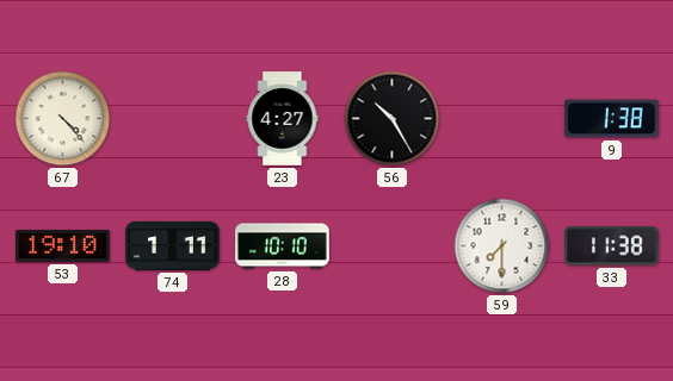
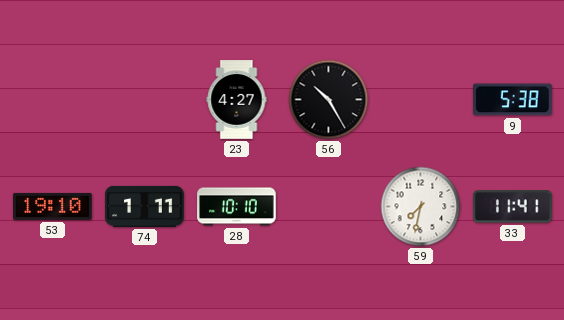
67: 4:23 -> none
9: 1:38 -> 5:38
59: 7:30 -> 7:32
33: 11:38 -> 11:41
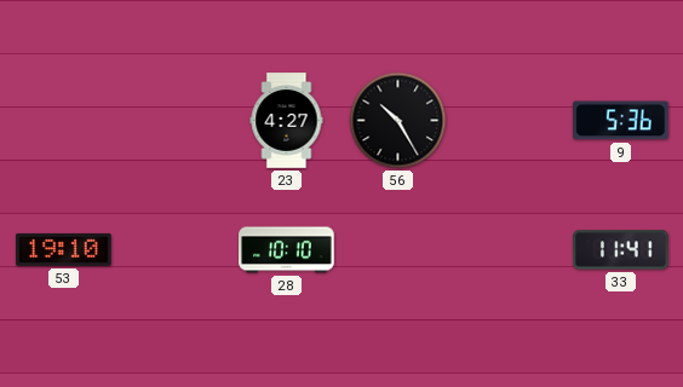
9: 5:38 -> 5:36
74: 1:11 -> none
59: 7:32 -> none
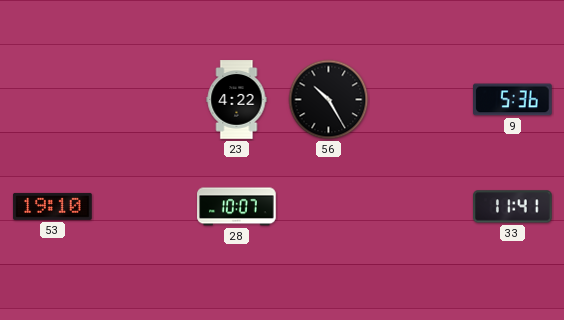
23: 4:27 -> 4:22
28: 10:10 -> 10:07
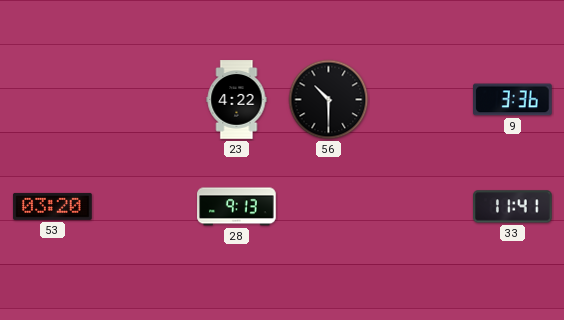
56: 10:25 -> 10:30
9: 5:36 -> 3:36
53: 19:10 -> 03:20
28: 10:07 -> 9:13
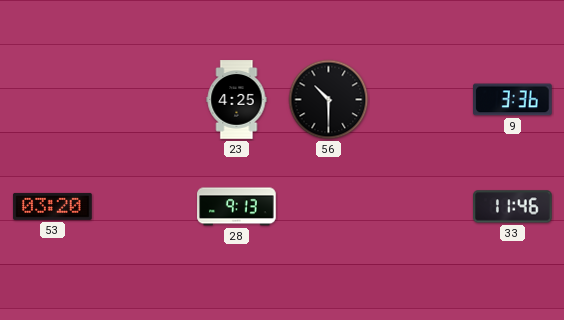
23: 4:22 -> 4:25
33: 11:41 -> 11:46
